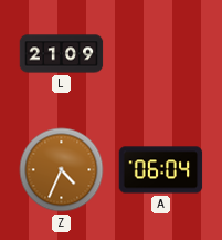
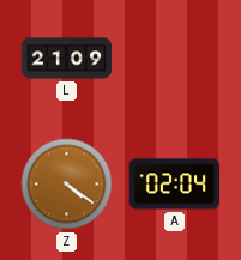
Z: 4:34 -> 4:21
A: 06:04 -> 02:04
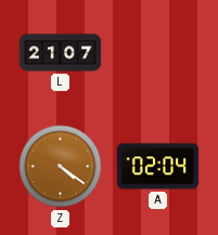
L: 21:09 -> 21:07
